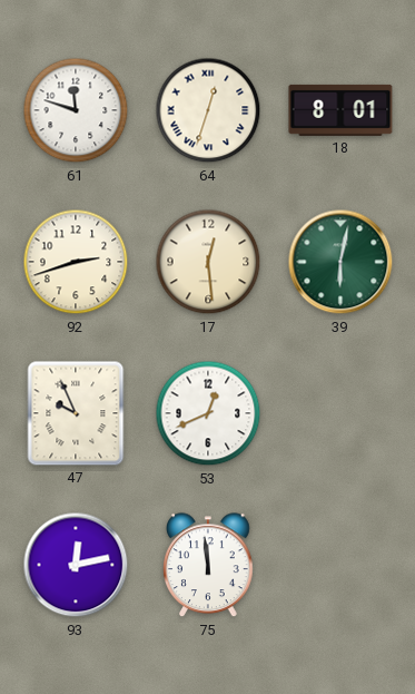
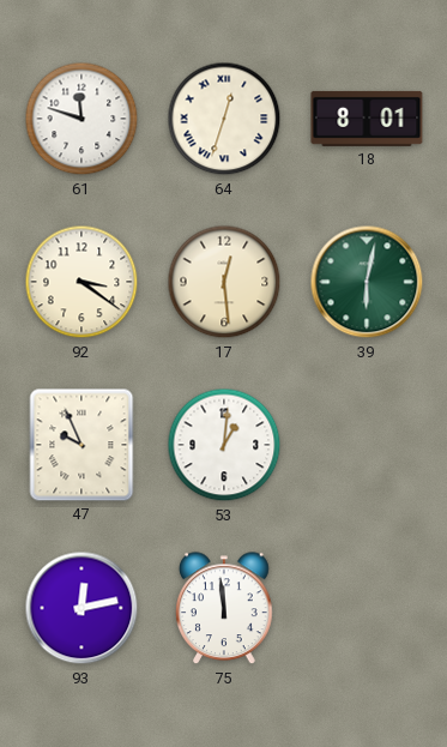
92: 2:42 -> 3:21
53: 12:41 -> 1:01
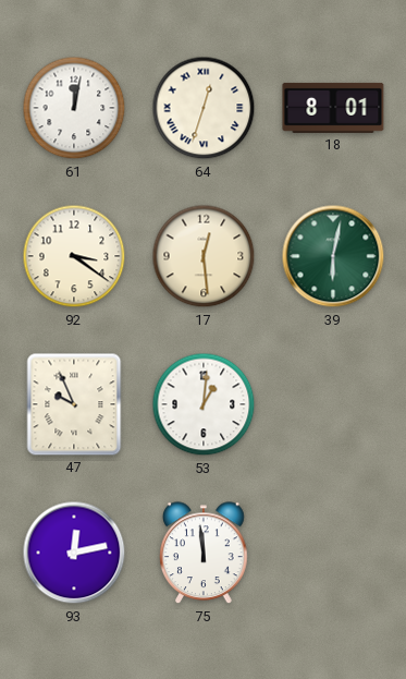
61: 11:48 -> 12:02
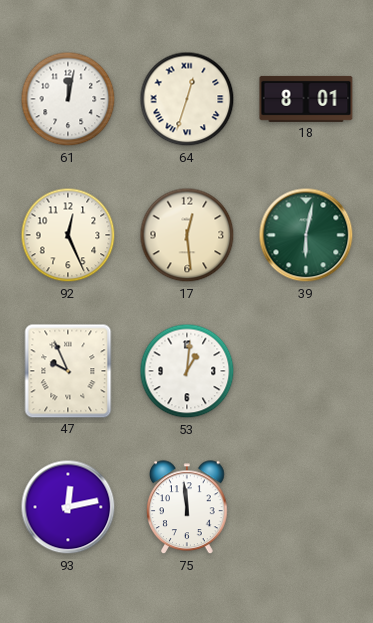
92: 3:21 -> 12:26
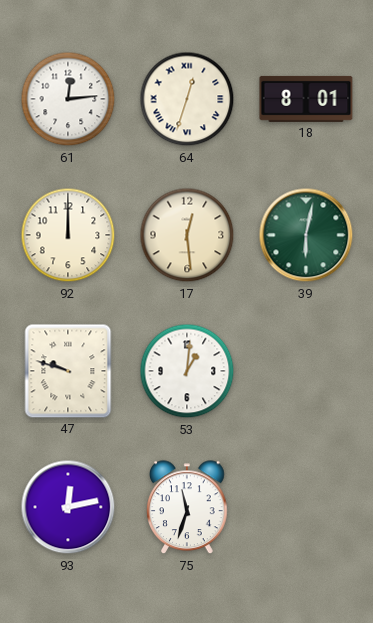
61: 12:02 -> 12:14
92: 12:26 -> 12:00
47: 9:56 -> 9:48
75: 11:59 -> 11:33
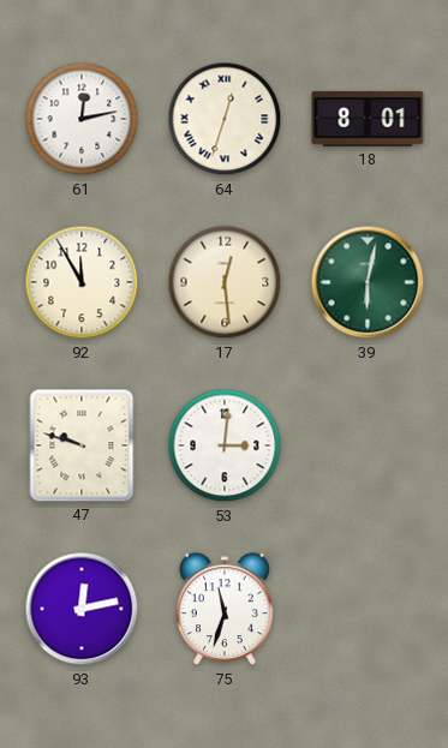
61: 12:14 -> 12:13
92: 12:00 -> 11:55
53: 1:01 -> 3:01
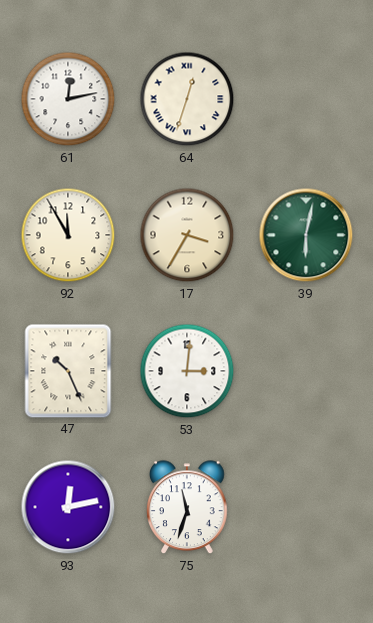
18: 8:01 -> none
17: 12:29 -> 3:35
47: 9:48 -> 10:26
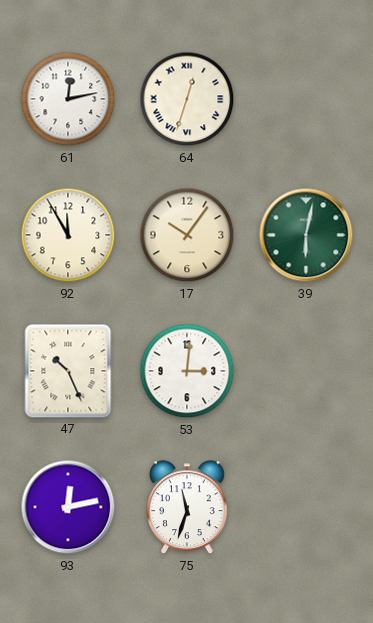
17: 3:35 -> 10:06
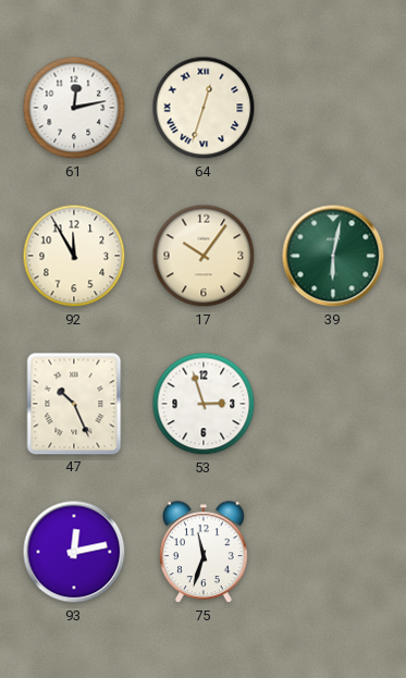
53: 3:01 -> 2:57
